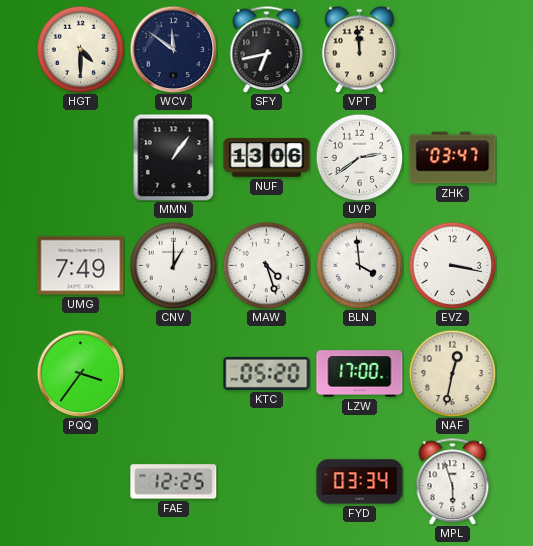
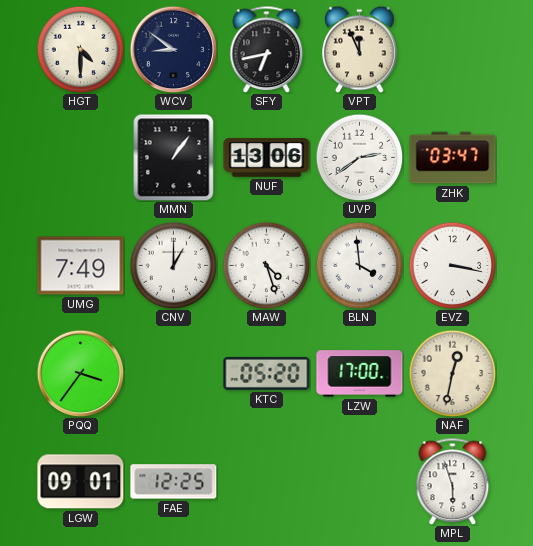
WCV: 11:51 -> 8:51
VPT: 11:59 -> 11:56
LGW: none -> 09:01
FYD: 03:34 -> none
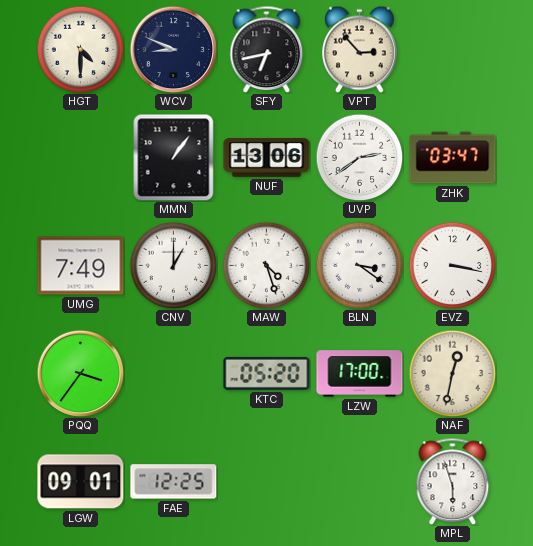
WCV: 8:51 -> 8:49
VPT: 11:56 -> 2:53
BLN: 3:59 -> 3:21
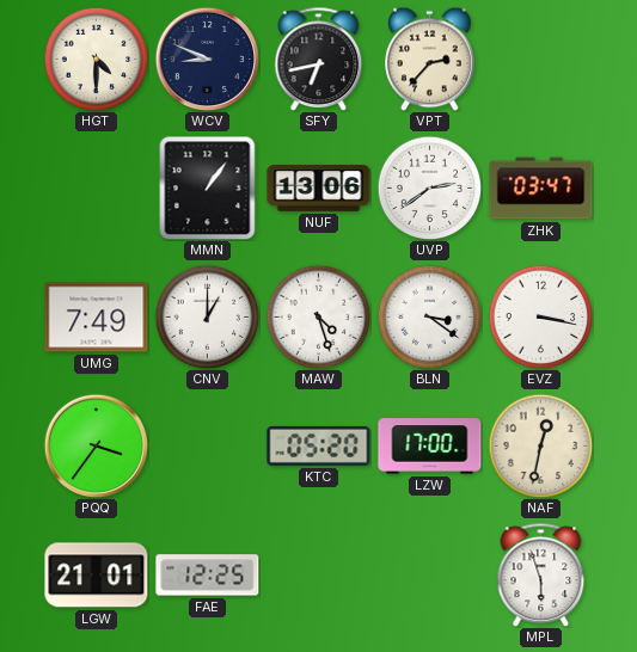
VPT: 2:53 -> 2:37
LGW: 09:01 -> 21:01
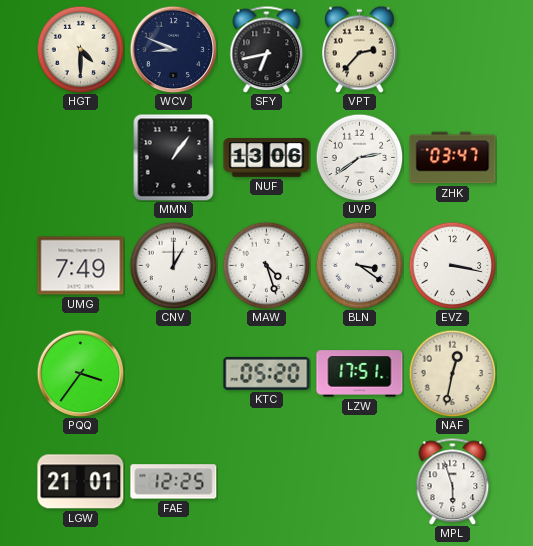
LZW: 17:00 -> 17:51
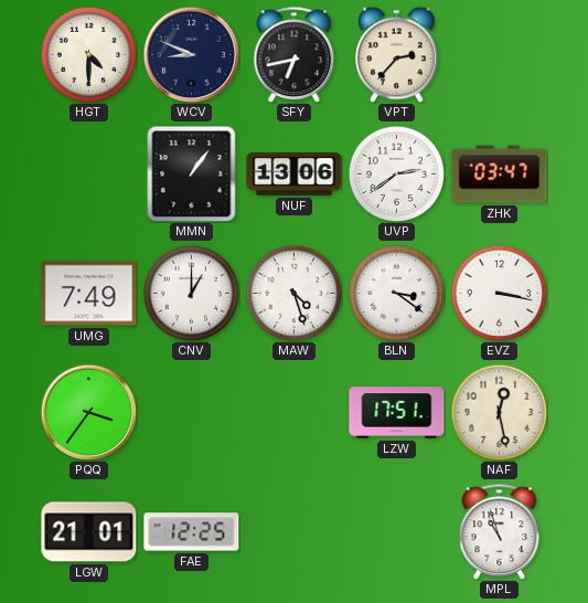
KTC: 05:20 -> none
NAF: 12:32 -> 12:28
MPL: 5:57 -> 10:57
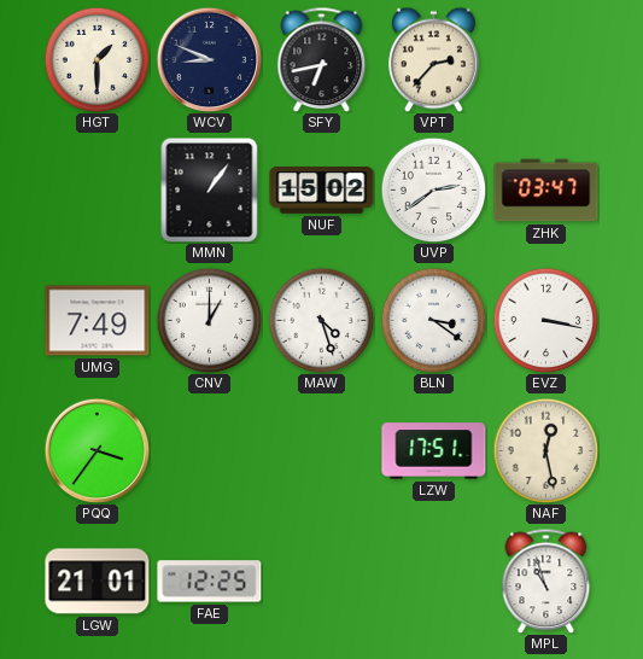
HGT: 4:30 -> 1:30
NUF: 13:06 -> 15:02
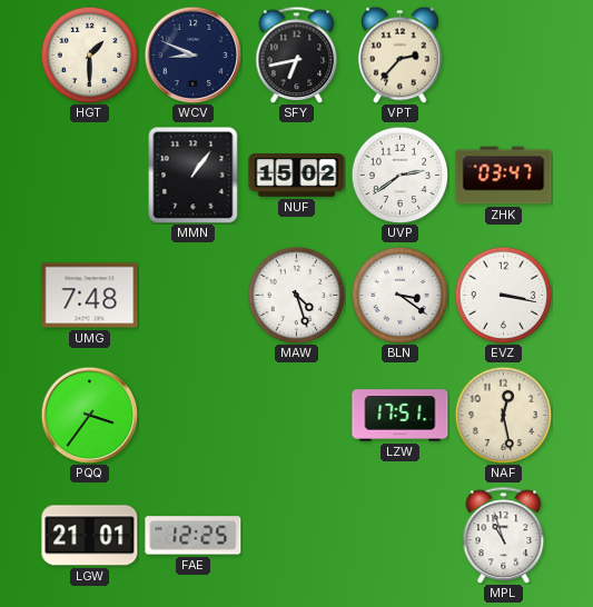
UMG: 7:49 -> 7:48
CNV: 1:00 -> none
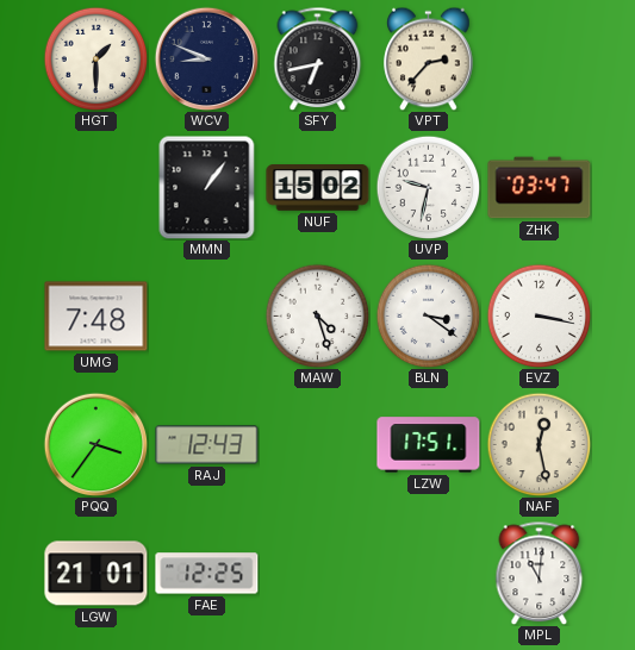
UVP: 2:39 -> 9:32
RAJ: none -> 12:43
MPL: 10:57 -> 11:01
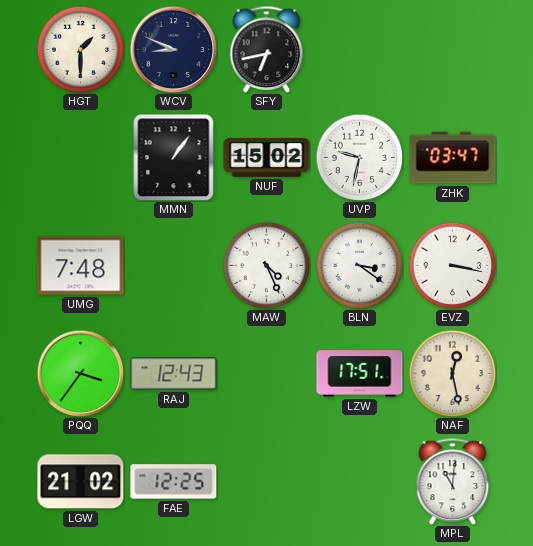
VPT: 2:37 -> none
MAW: 4:27 -> 4:26
LGW: 21:01 -> 21:02
